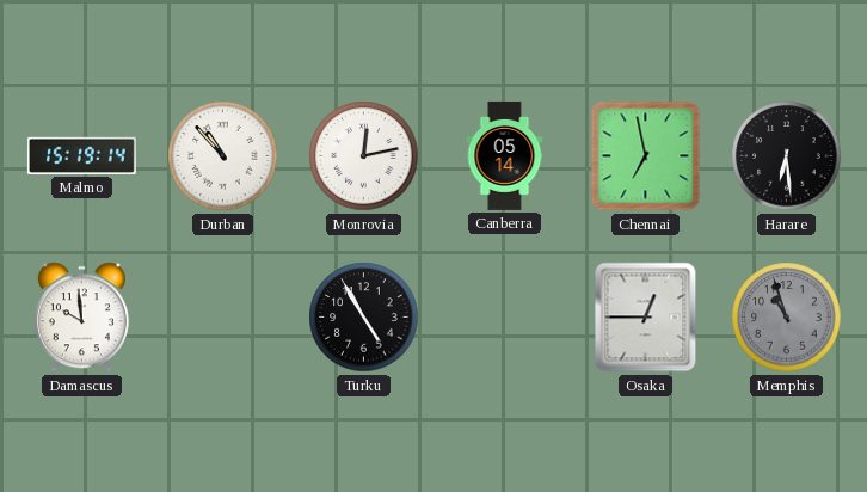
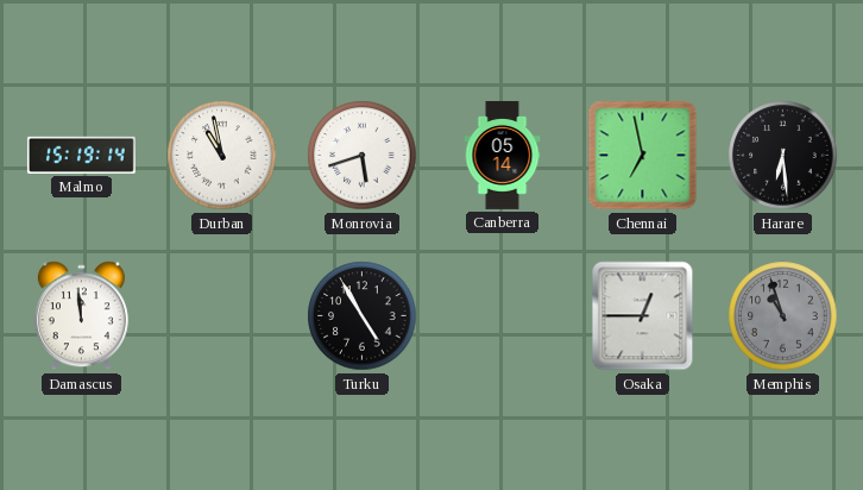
Durban: 10:53 -> 10:58
Monrovia: 12:13 -> 5:42
Damascus: 9:59 -> 11:59
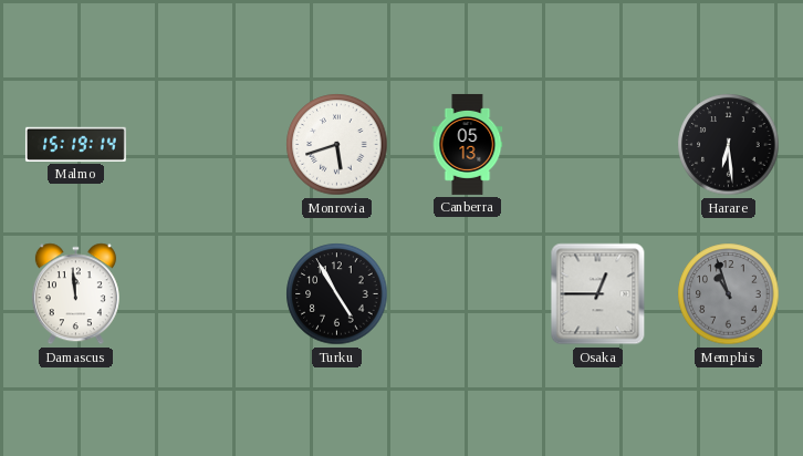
Durban: 10:58 -> none
Canberra: 05:14 -> 05:13
Chennai: 6:58 -> none
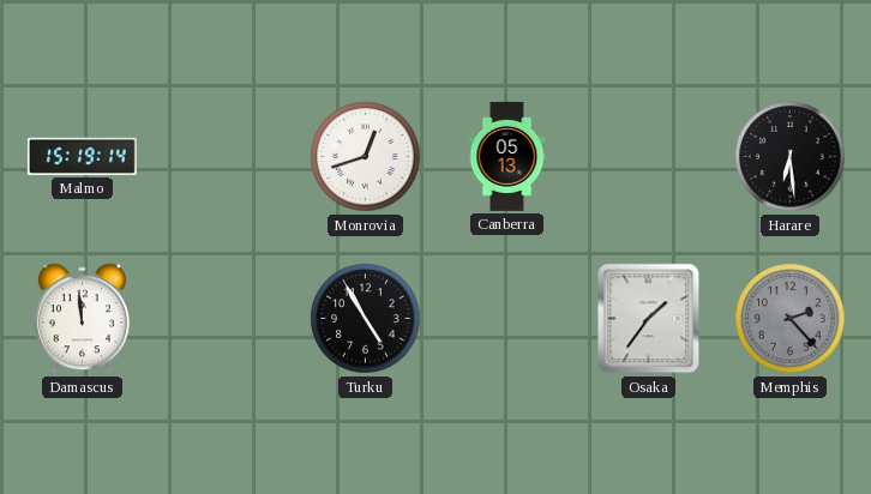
Monrovia: 5:42 -> 12:42
Osaka: 12:45 -> 1:36
Memphis: 10:57 -> 2:23
